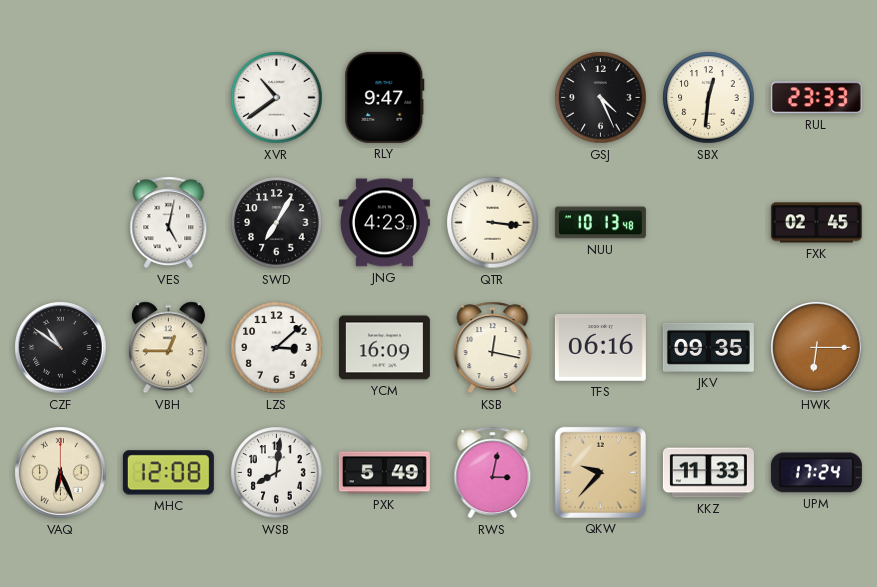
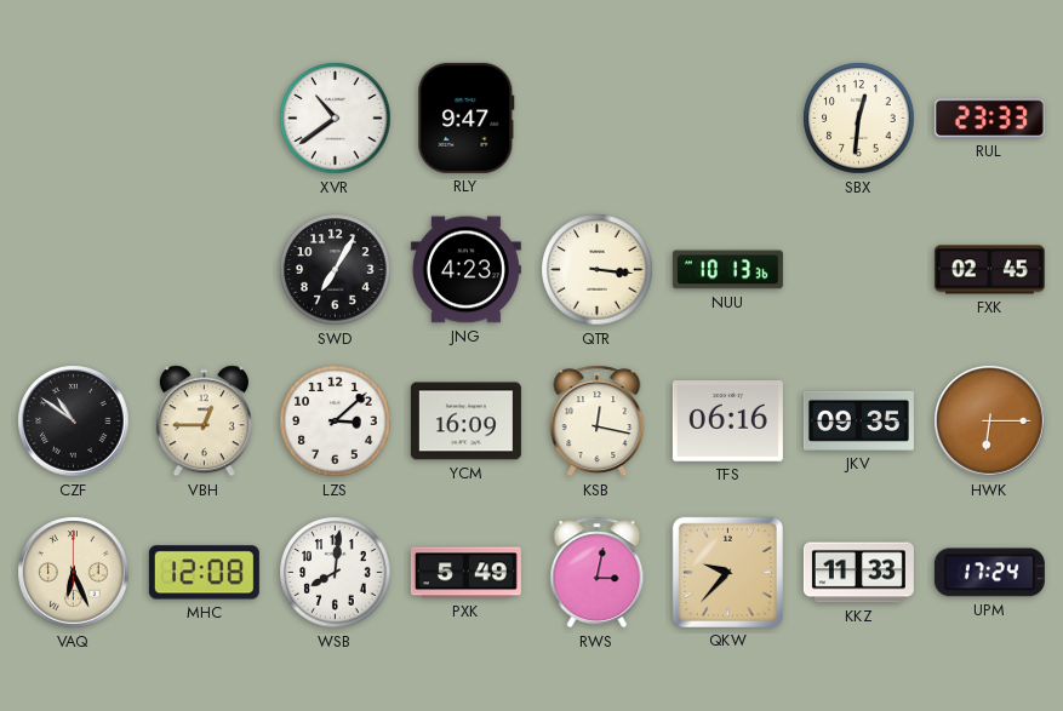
GSJ: 4:26 -> none
VES: 5:02 -> none
NUU: 10:13:48 -> 10:13:36
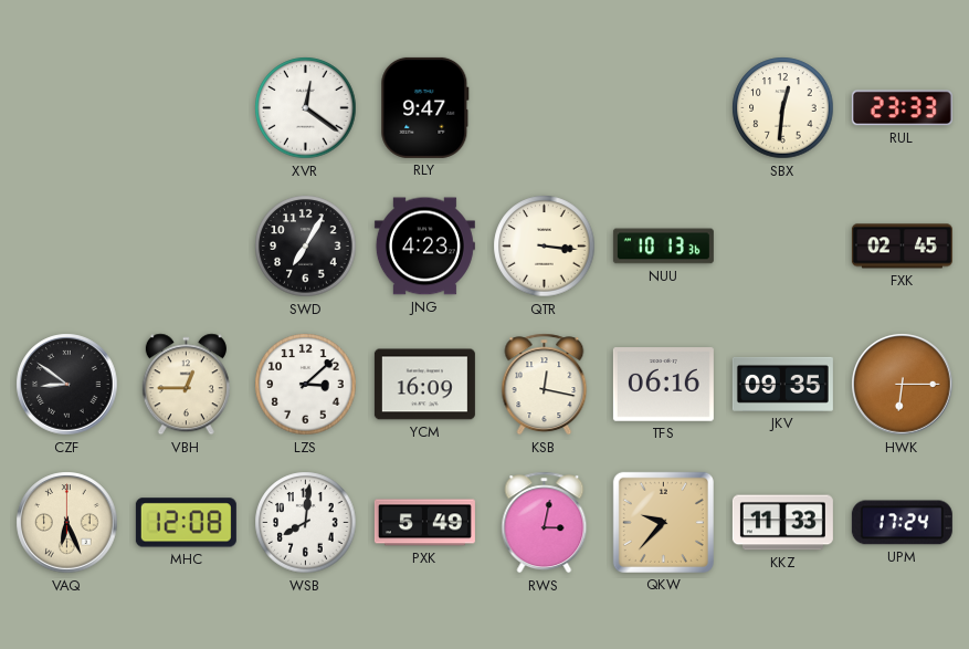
XVR: 10:39 -> 12:21
CZF: 10:51 -> 8:51
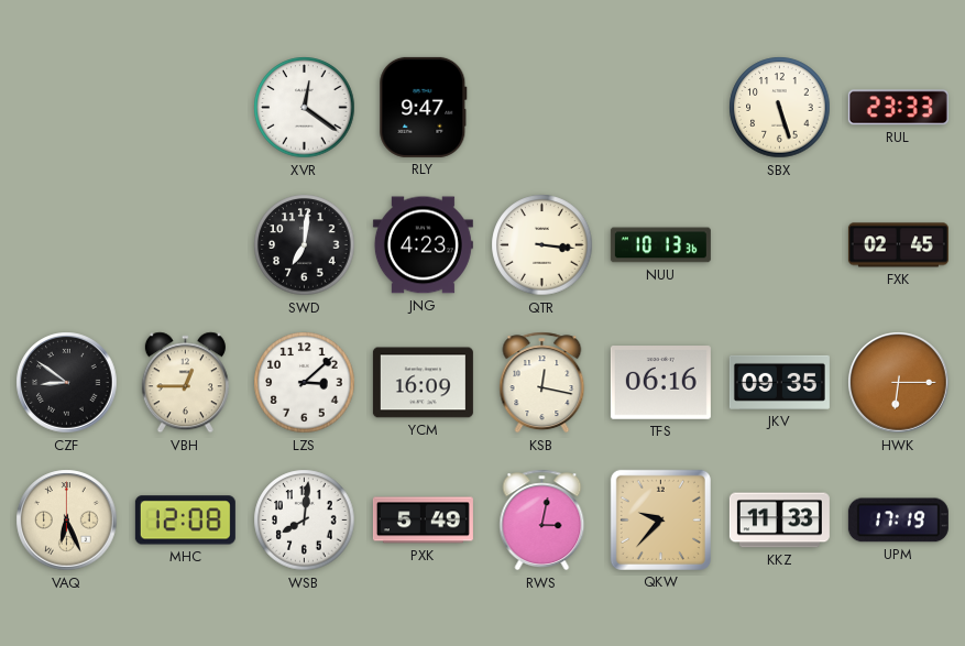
SBX: 12:31 -> 5:27
SWD: 7:05 -> 7:01
UPM: 17:24 -> 17:19
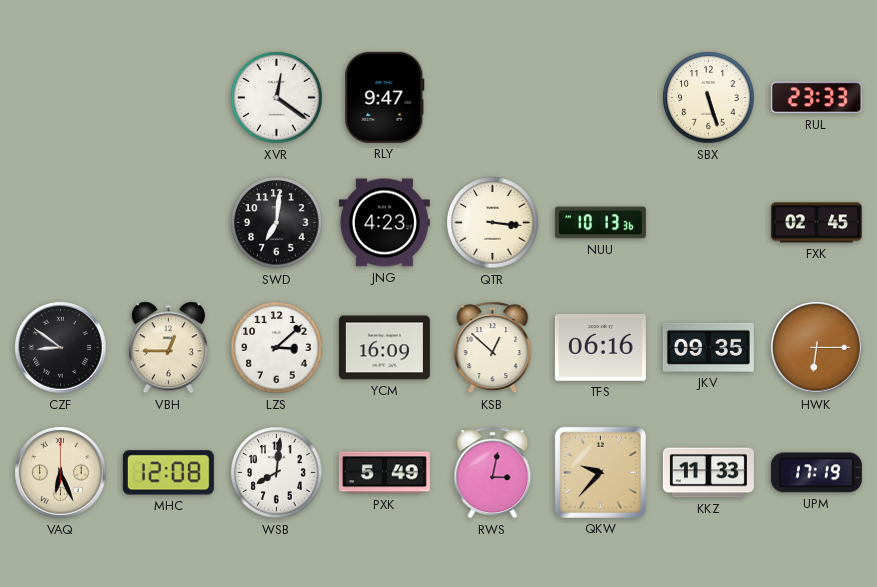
KSB: 12:17 -> 12:52
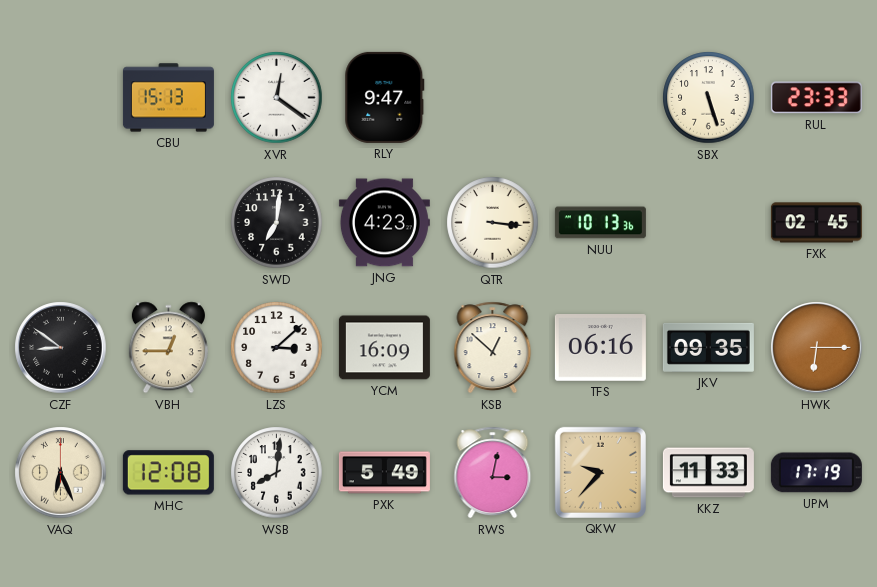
CBU: none -> 15:13
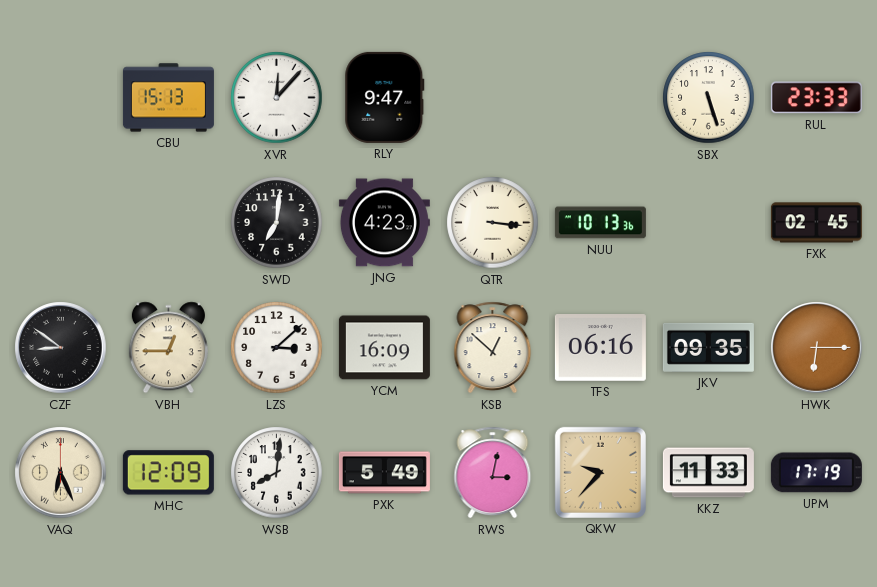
XVR: 12:21 -> 12:07
MHC: 12:08 -> 12:09
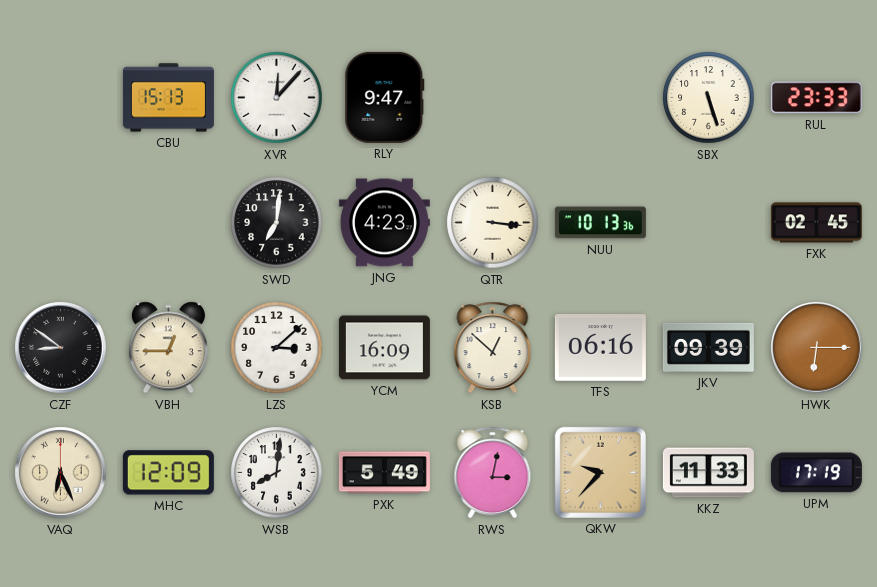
JKV: 09:35 -> 09:39
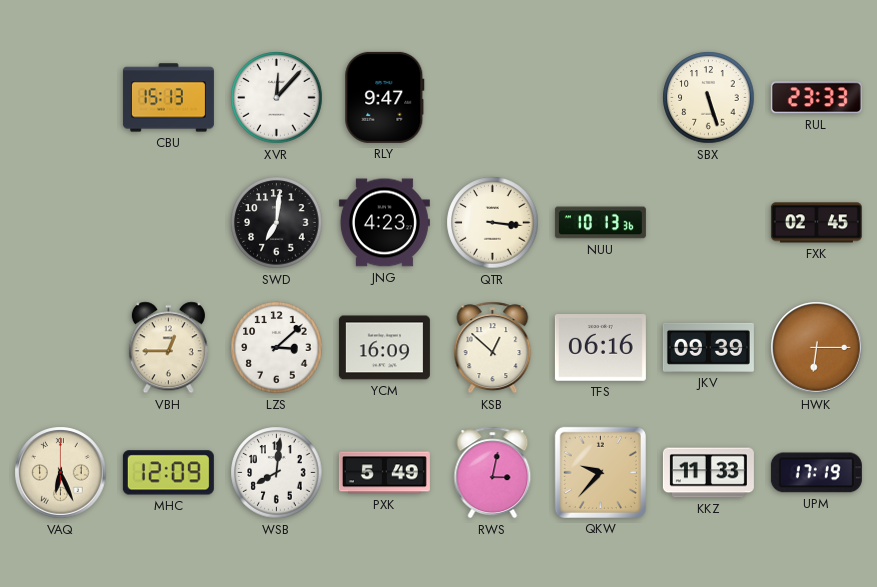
CZF: 8:51 -> none
